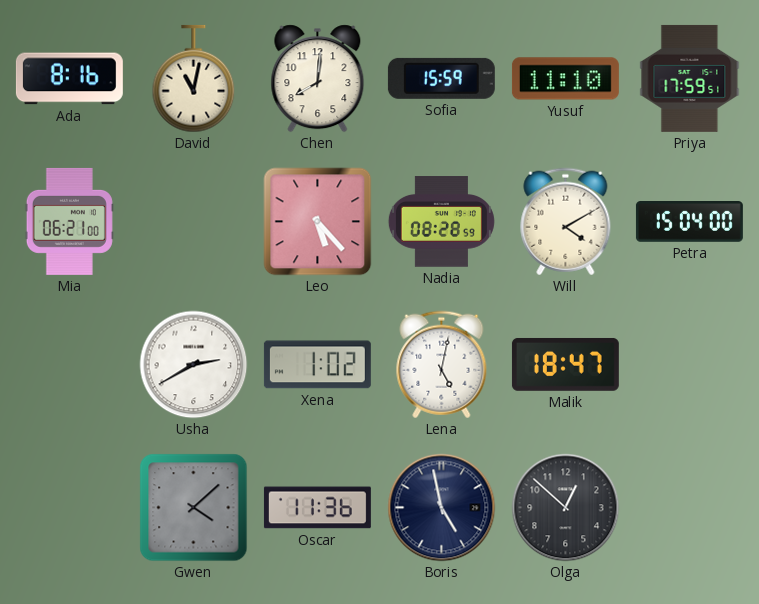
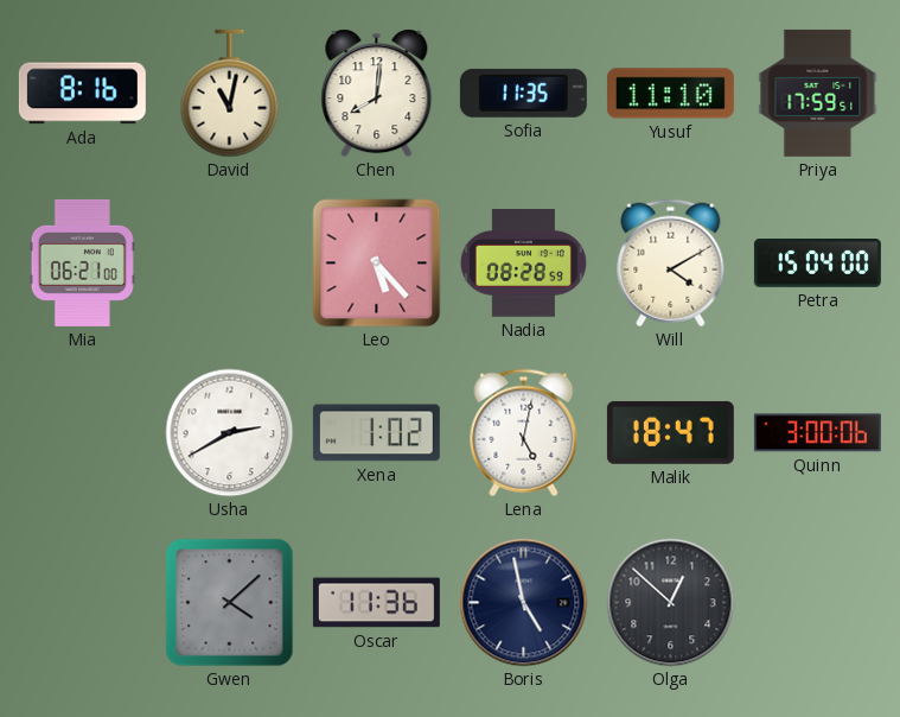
Sofia: 15:59 -> 11:35
Quinn: none -> 3:00
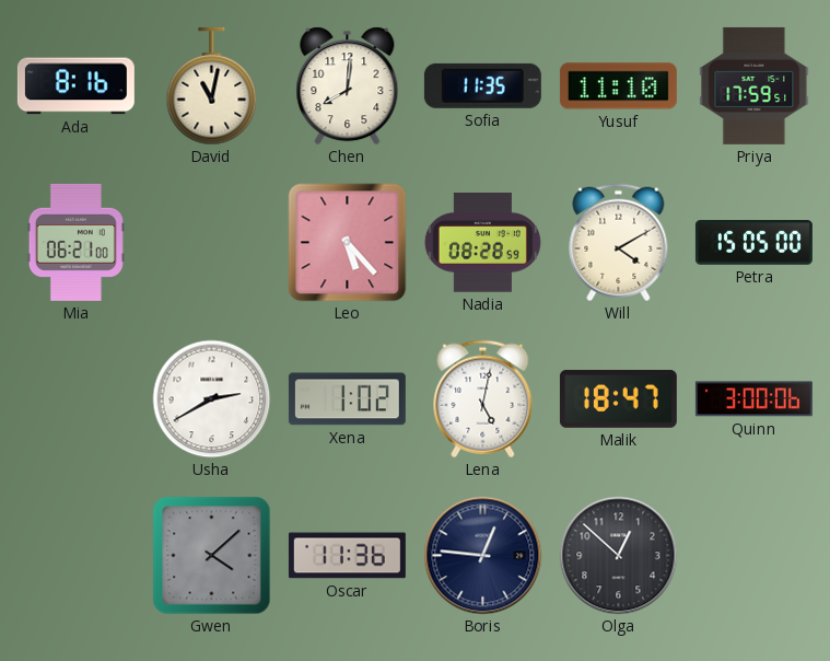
Petra: 15:04 -> 15:05
Boris: 4:58 -> 12:46
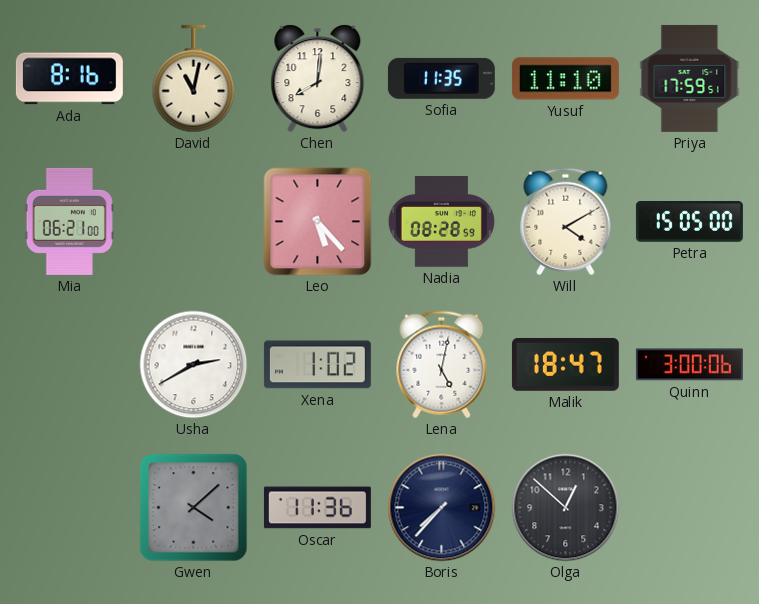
Boris: 12:46 -> 7:37
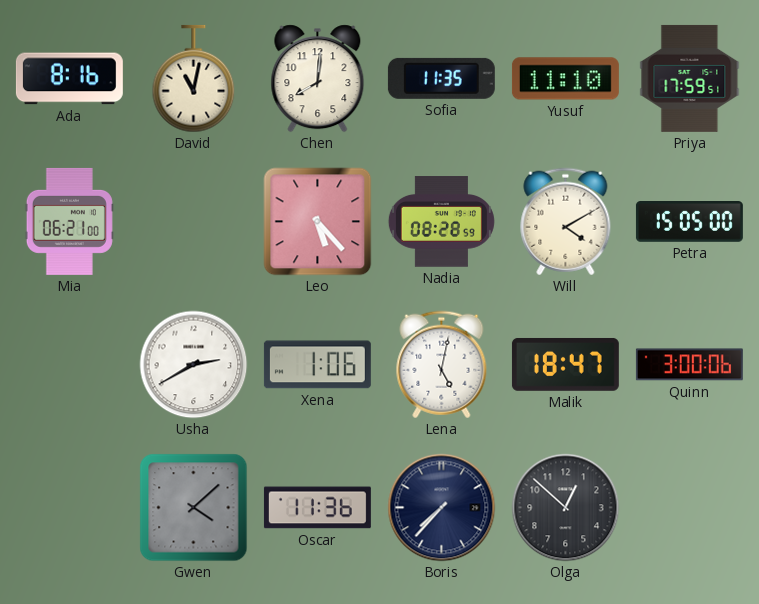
Xena: 1:02 -> 1:06
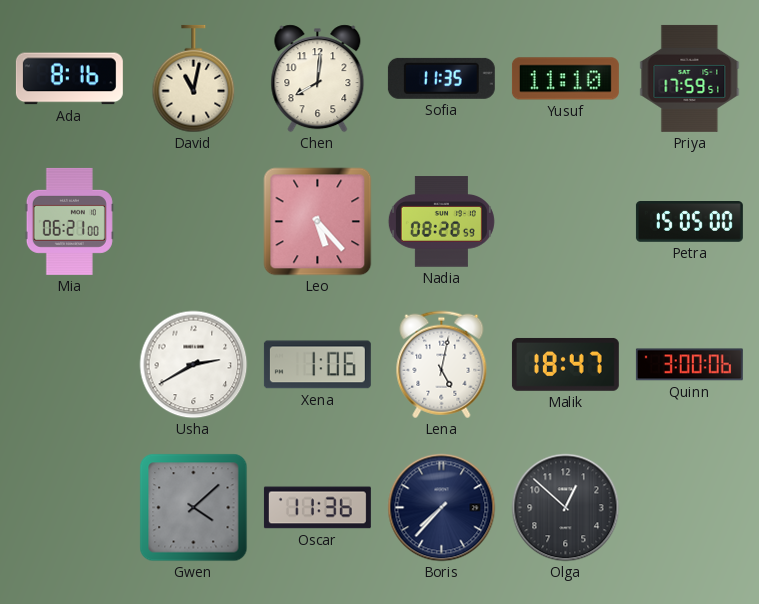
Will: 4:10 -> none
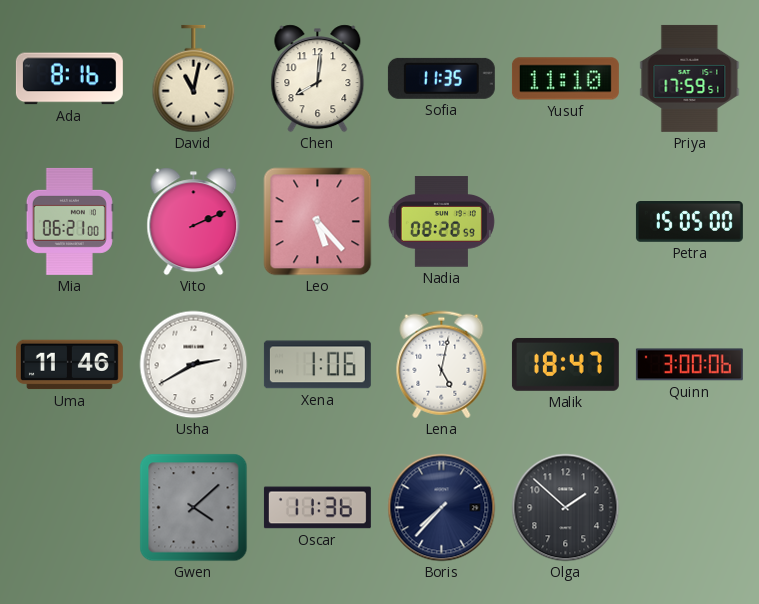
Vito: none -> 2:11
Uma: none -> 11:46
Olga: 12:52 -> 1:52
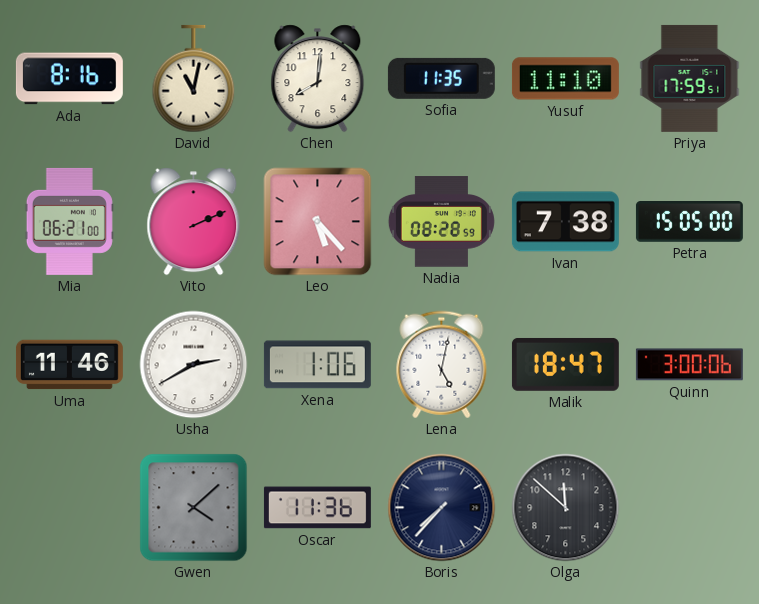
Ivan: none -> 7:38
Olga: 1:52 -> 11:52
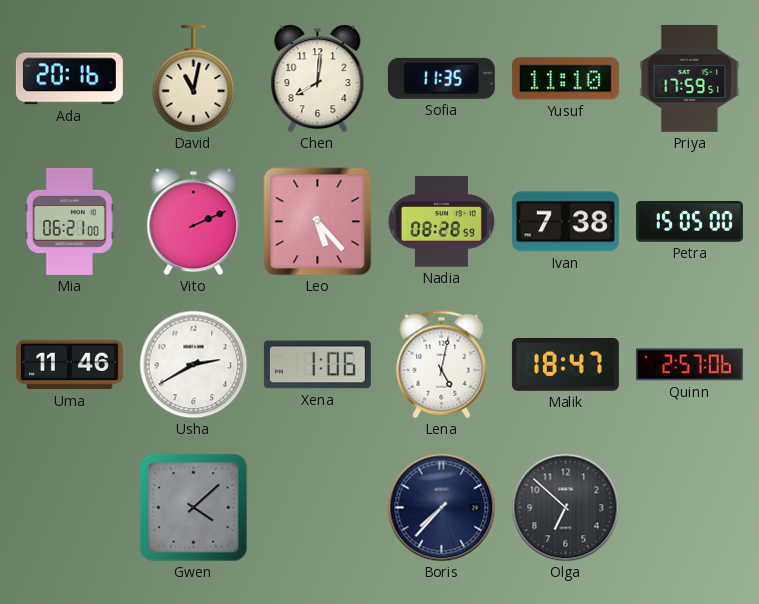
Ada: 8:16 -> 20:16
Quinn: 3:00 -> 2:57
Oscar: 11:36 -> none
Olga: 11:52 -> 6:52
